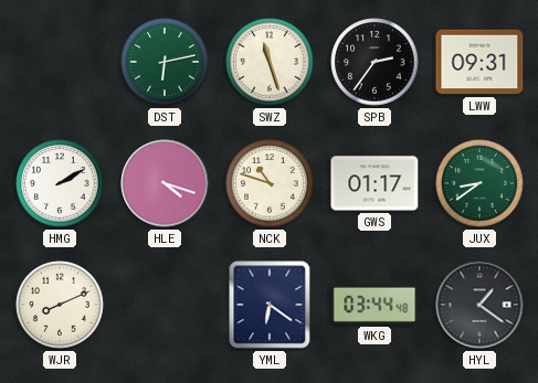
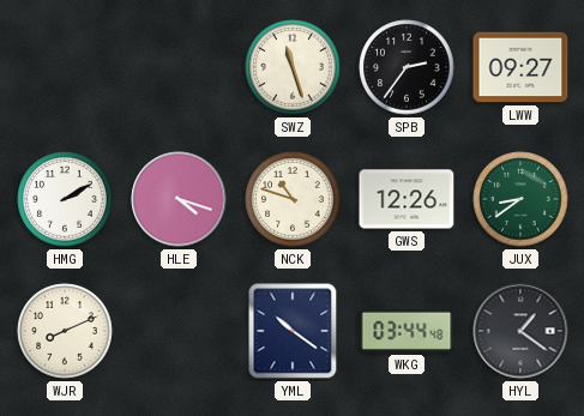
DST: 6:13 -> none
LWW: 09:31 -> 09:27
GWS: 01:17 -> 12:26
YML: 6:21 -> 10:21
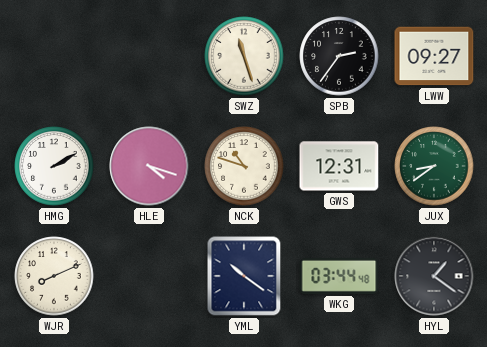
GWS: 12:26 -> 12:31
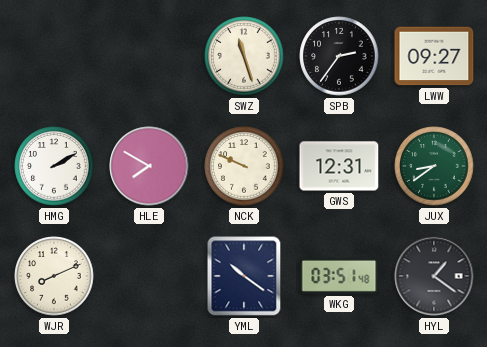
HLE: 4:18 -> 7:50
NCK: 10:48 -> 9:49
WKG: 03:44 -> 03:51
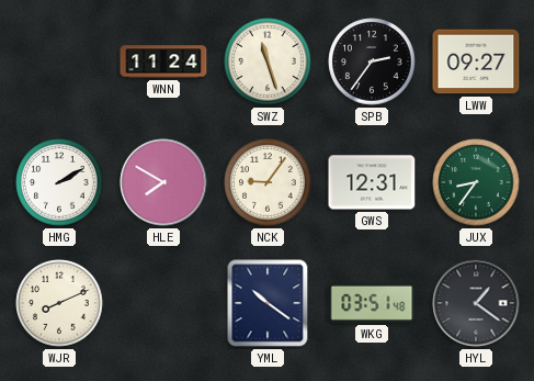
WNN: none -> 11:24
NCK: 9:49 -> 9:06
JUX: 8:39 -> 8:36
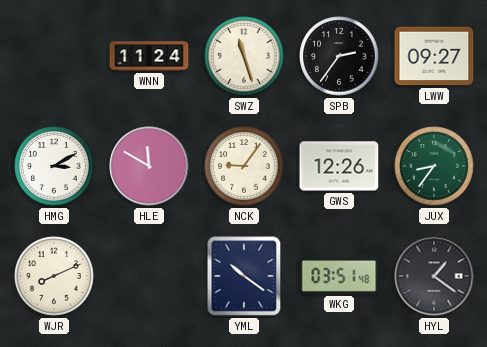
HMG: 2:10 -> 3:10
HLE: 7:50 -> 11:50
GWS: 12:31 -> 12:26
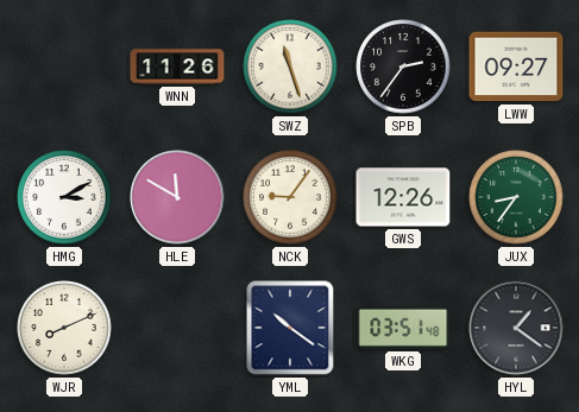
WNN: 11:24 -> 11:26
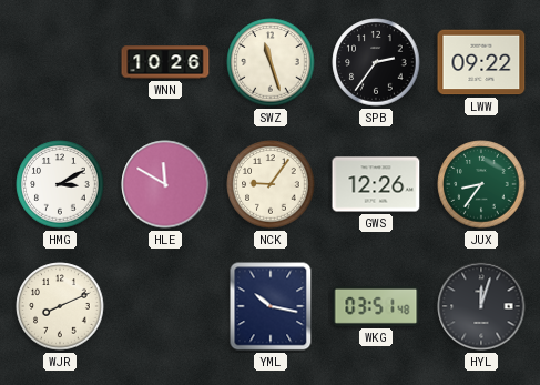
WNN: 11:26 -> 10:26
LWW: 09:27 -> 09:22
YML: 10:21 -> 10:17
HYL: 1:21 -> 12:03
